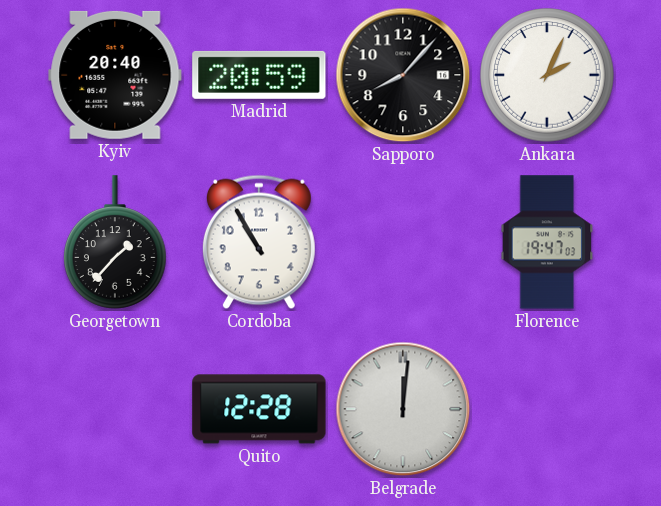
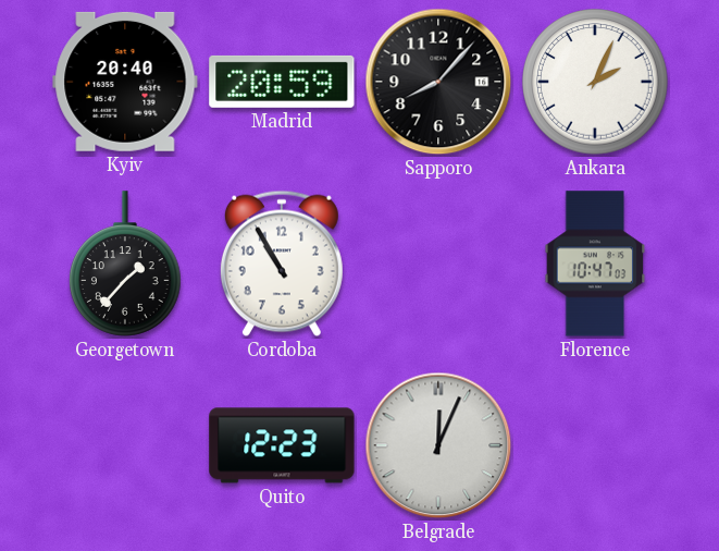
Florence: 19:47 -> 10:47
Quito: 12:28 -> 12:23
Belgrade: 12:01 -> 12:04
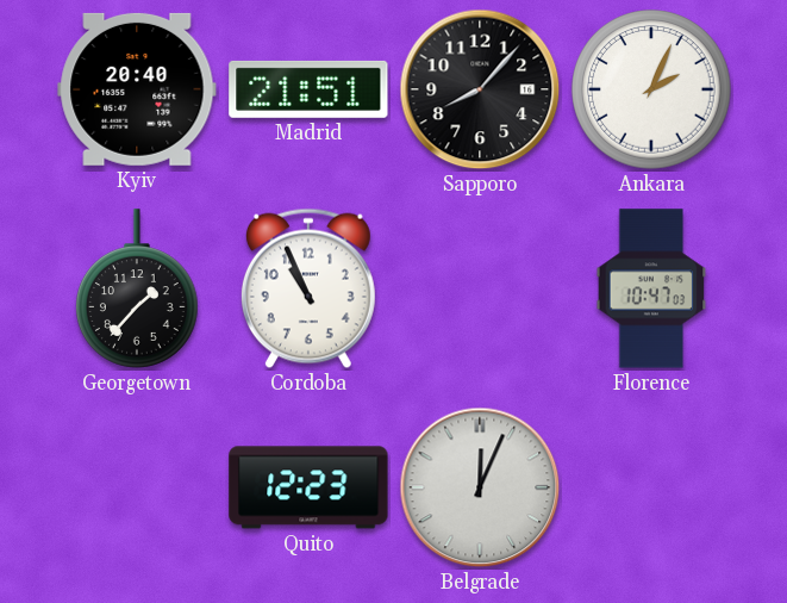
Madrid: 20:59 -> 21:51
Cordoba: 10:55 -> 10:56
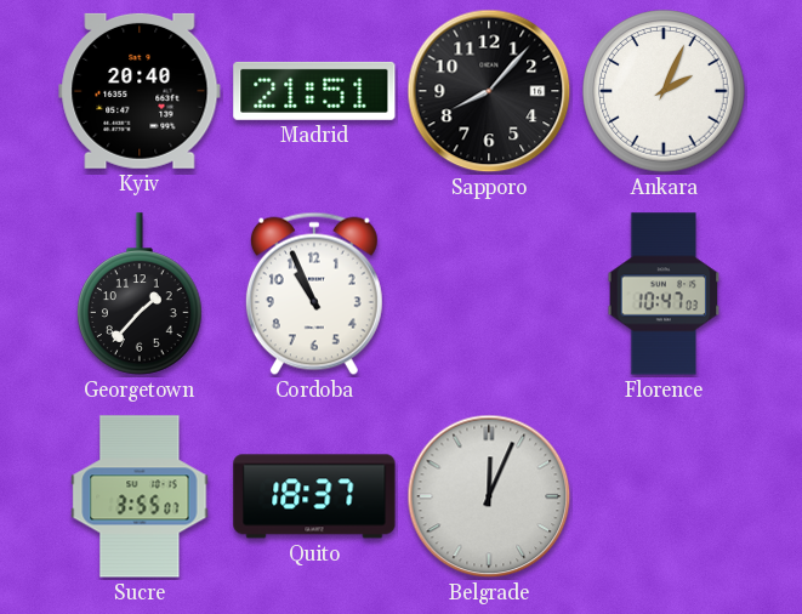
Sucre: none -> 3:55
Quito: 12:23 -> 18:37
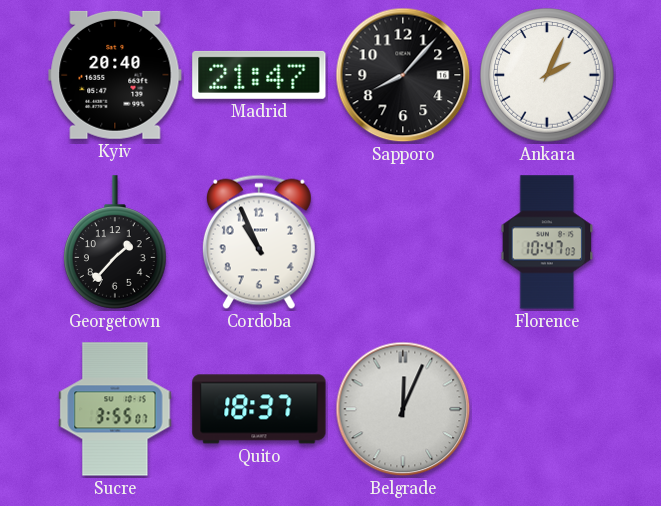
Madrid: 21:51 -> 21:47
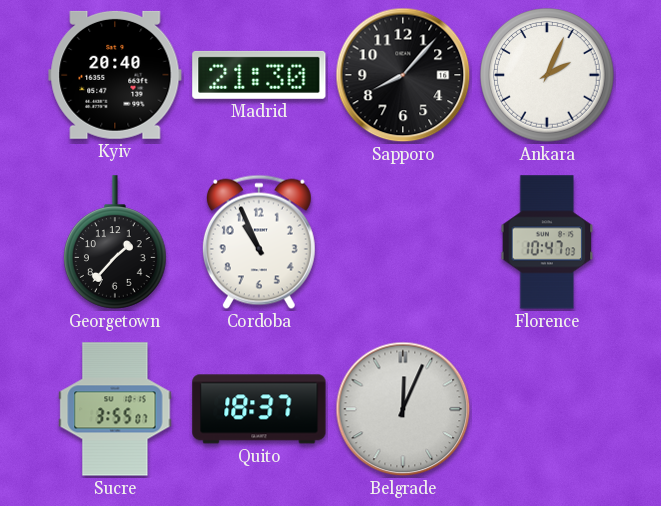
Madrid: 21:47 -> 21:30
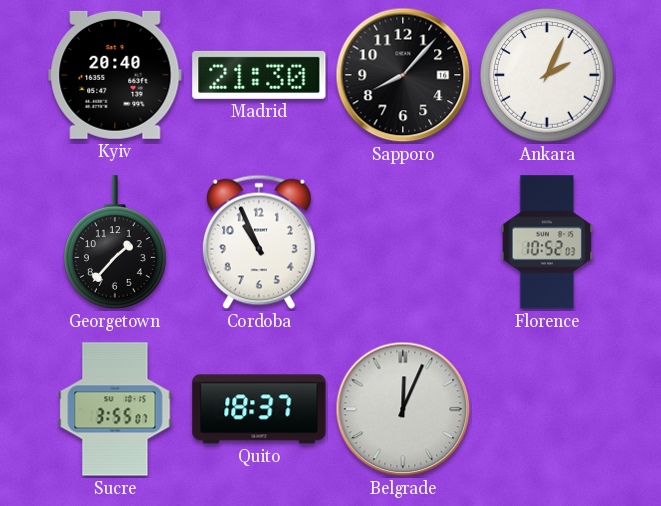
Florence: 10:47 -> 10:52
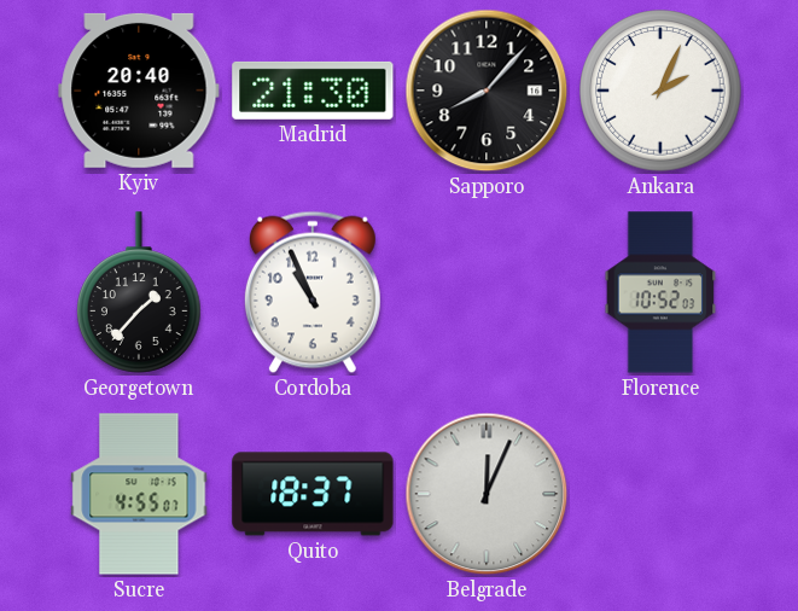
Sucre: 3:55 -> 4:55
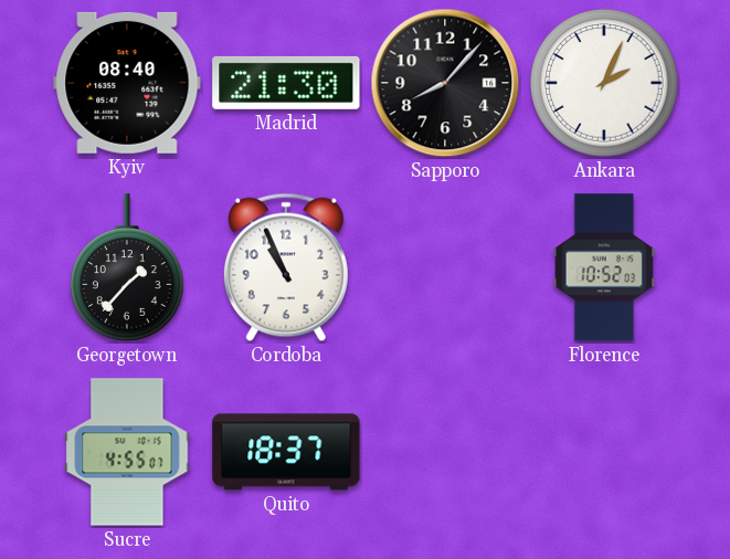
Kyiv: 20:40 -> 08:40
Belgrade: 12:04 -> none
